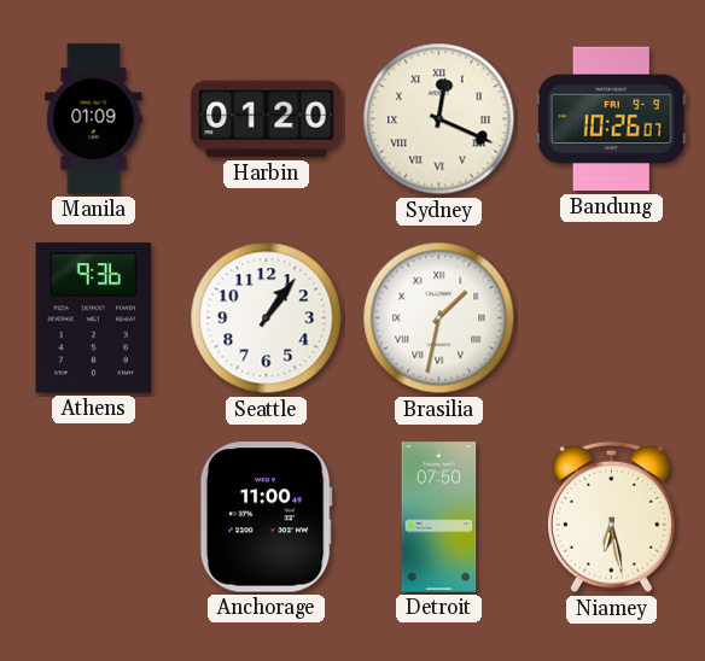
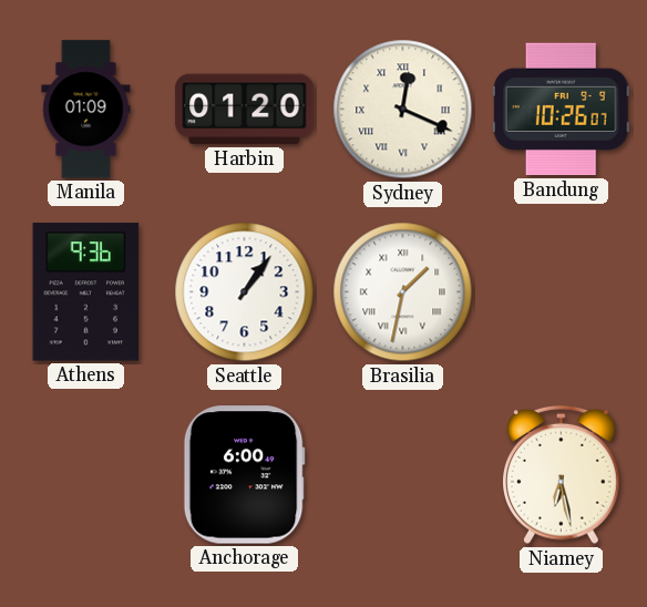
Anchorage: 11:00 -> 6:00
Detroit: 07:50 -> none
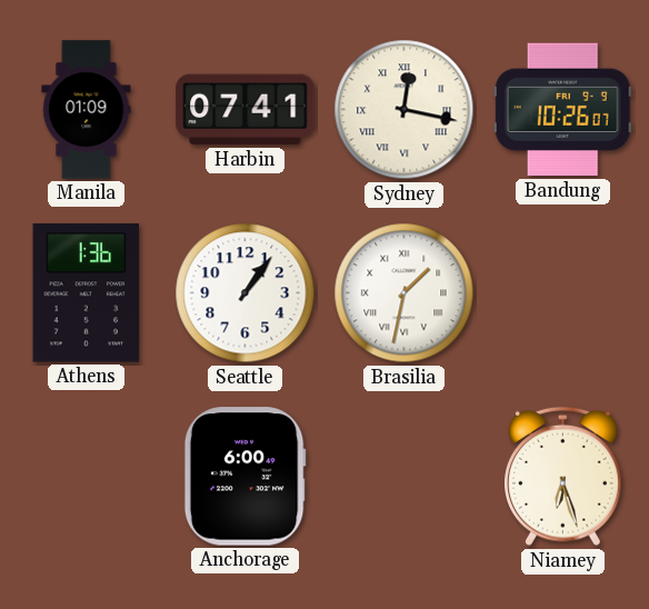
Harbin: 01:20 -> 07:41
Sydney: 12:19 -> 12:17
Athens: 9:36 -> 1:36
Niamey: 6:28 -> 6:27
